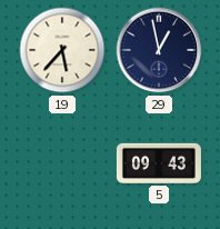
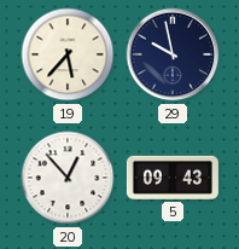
29: 12:58 -> 9:58
20: none -> 12:53
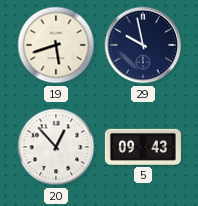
19: 5:37 -> 5:42
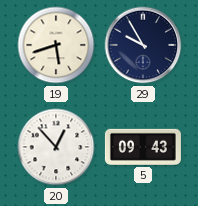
29: 9:58 -> 9:55
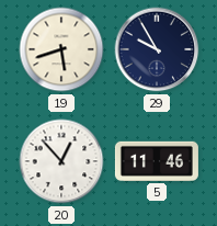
5: 09:43 -> 11:46
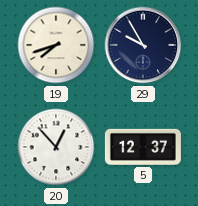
19: 5:42 -> 7:42
5: 11:46 -> 12:37
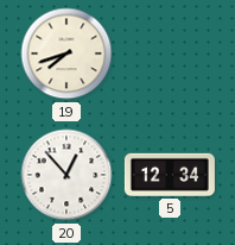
29: 9:55 -> none
5: 12:37 -> 12:34
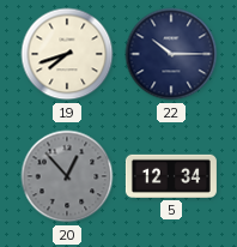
22: none -> 10:15
20 dial: white -> grey
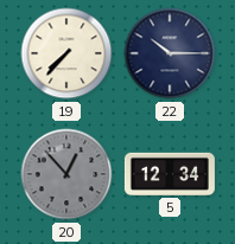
19: 7:42 -> 7:37
